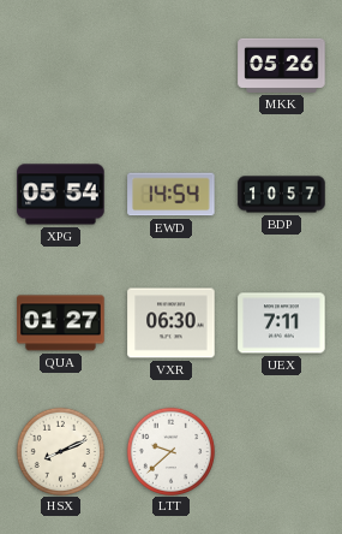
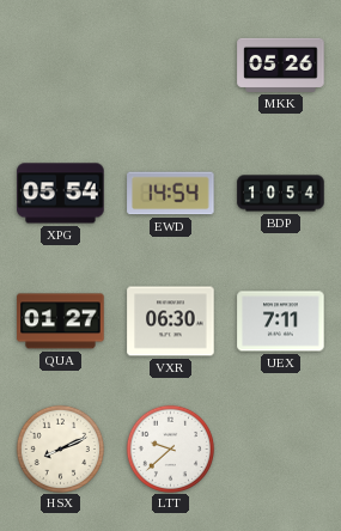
BDP: 10:57 -> 10:54
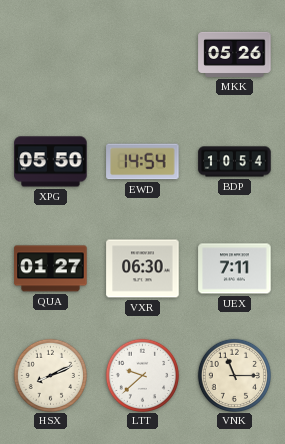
XPG: 05:54 -> 05:50
VNK: none -> 11:15
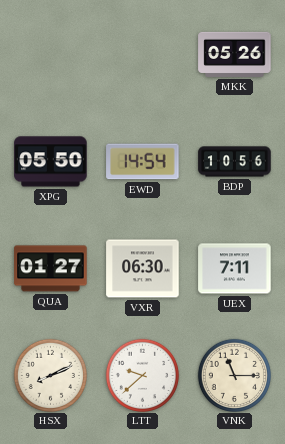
BDP: 10:54 -> 10:56
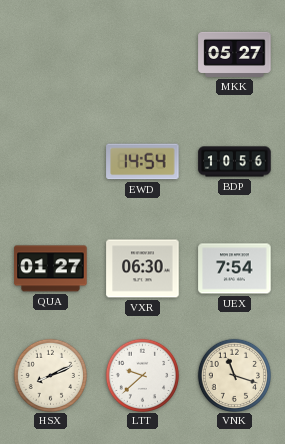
MKK: 05:26 -> 05:27
XPG: 05:50 -> none
UEX: 7:11 -> 7:54
VNK: 11:15 -> 11:18
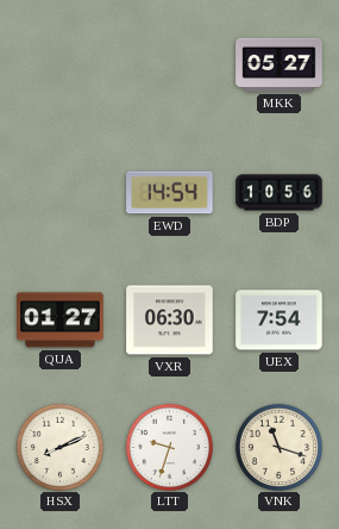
LTT: 9:38 -> 9:33
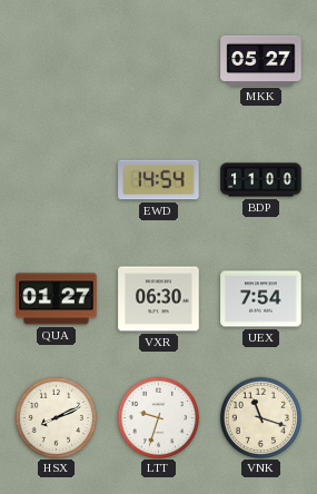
BDP: 10:56 -> 11:00
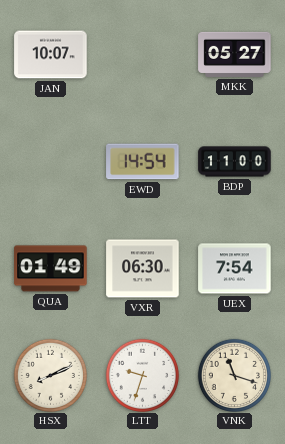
JAN: none -> 10:07
QUA: 01:27 -> 01:49
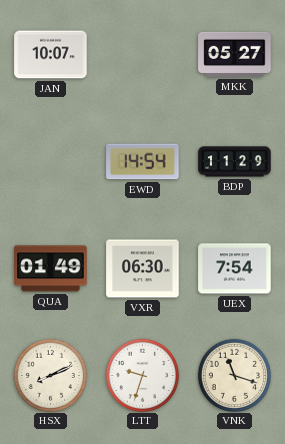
BDP: 11:00 -> 11:29
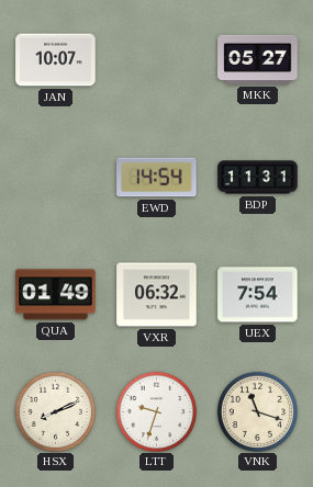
BDP: 11:29 -> 11:31
VXR: 06:30 -> 06:32
